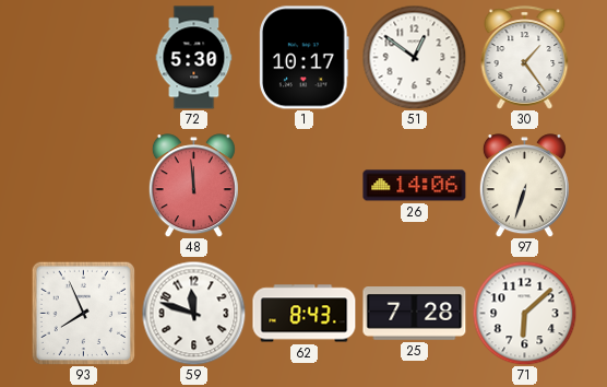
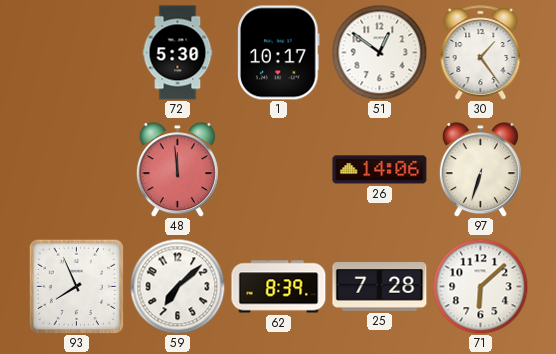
59: 11:48 -> 7:08
62: 8:43 -> 8:39
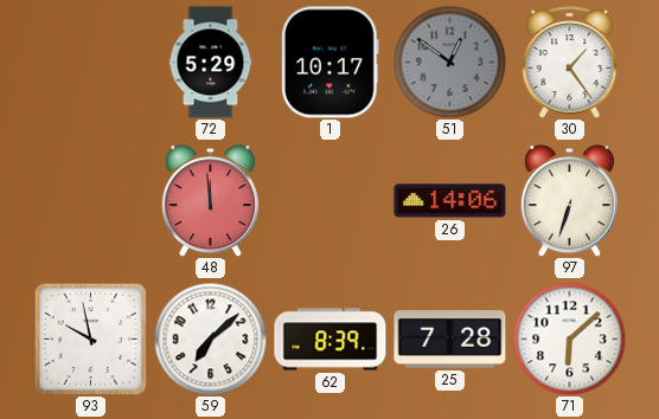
72: 5:30 -> 5:29
51 dial: white -> grey
93: 7:56 -> 9:58
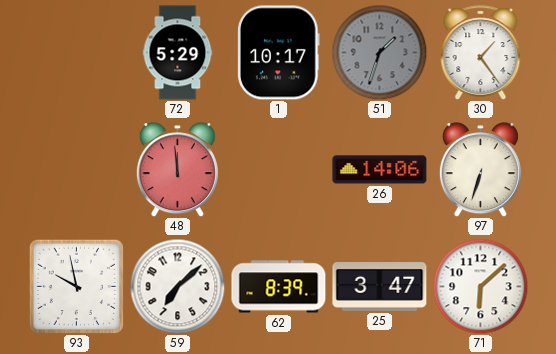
51: 12:51 -> 1:33
25: 7:28 -> 3:47
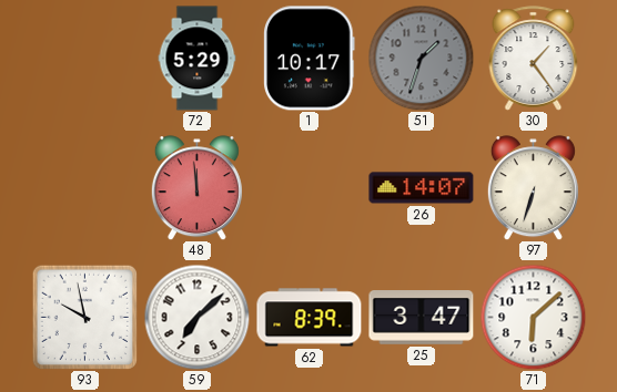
26: 14:06 -> 14:07
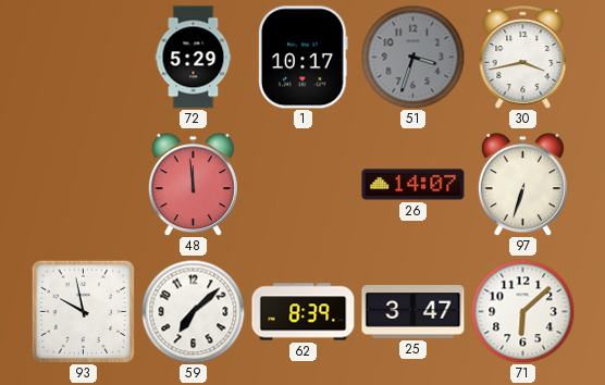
51: 1:33 -> 3:33
30: 1:24 -> 3:43
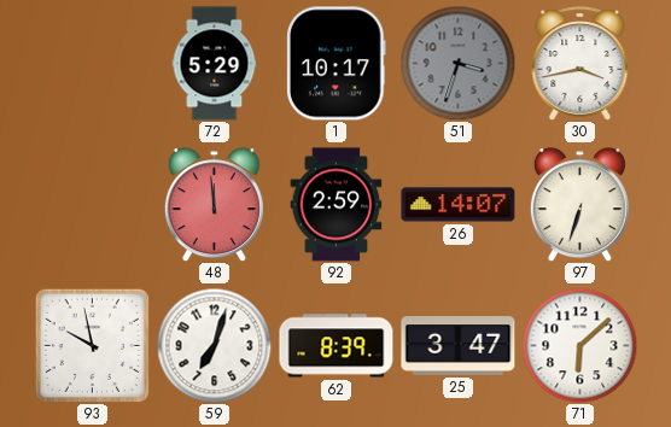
92: none -> 2:59
59: 7:08 -> 7:03
